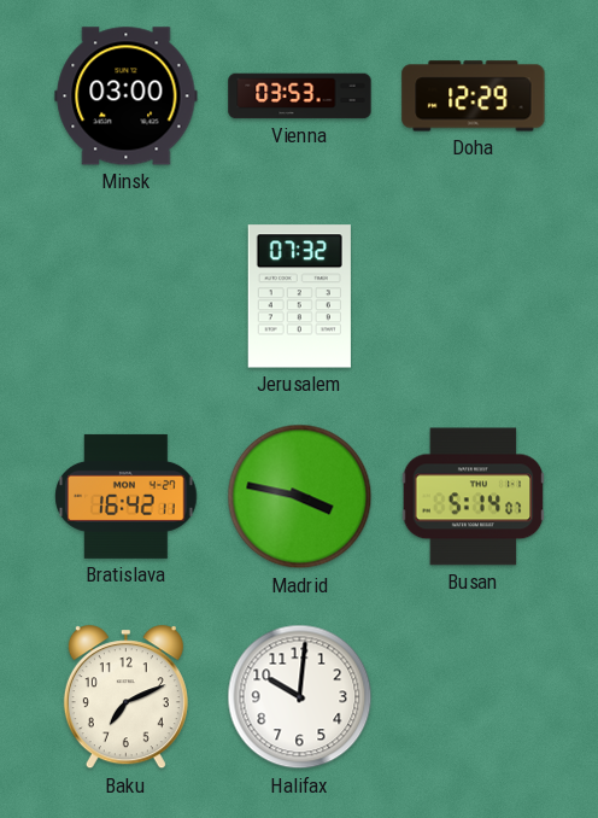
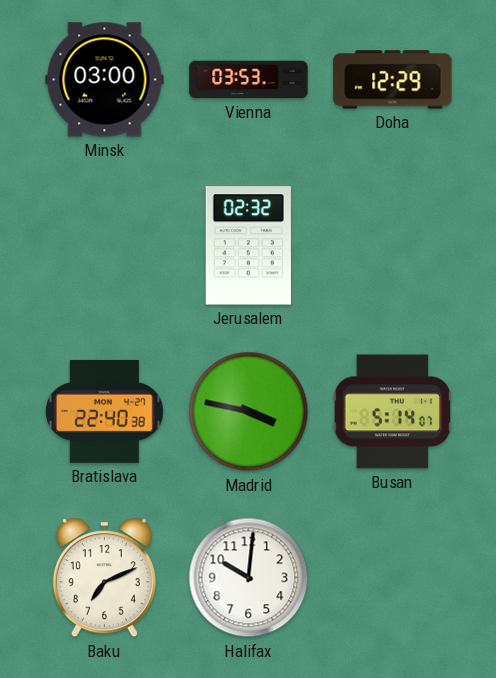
Jerusalem: 07:32 -> 02:32
Bratislava: 16:42 -> 22:40
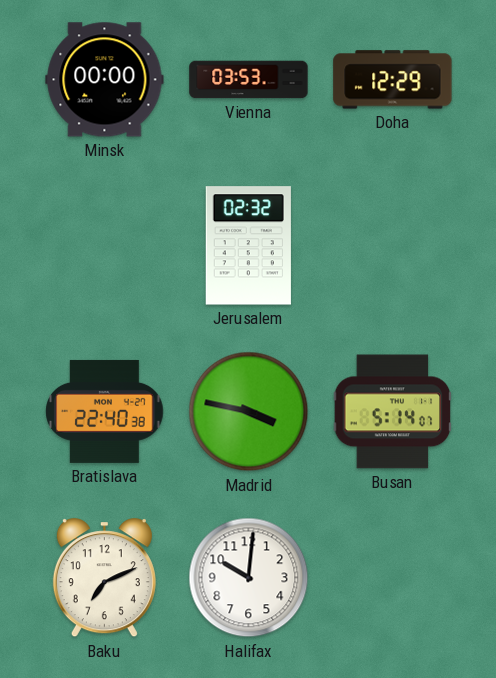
Minsk: 03:00 -> 00:00
